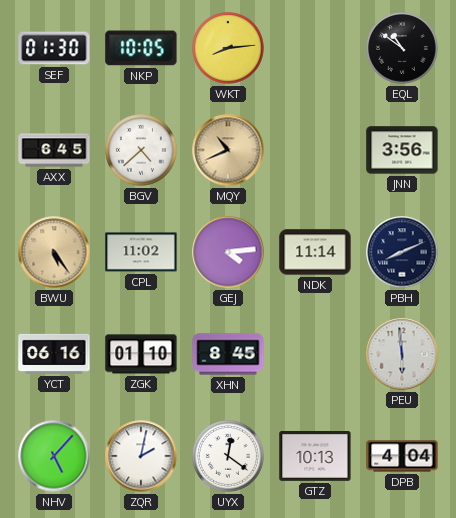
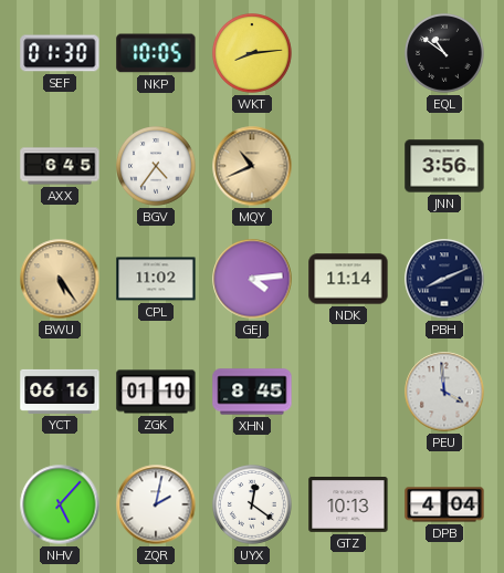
BGV: 4:38 -> 4:36
PEU: 5:59 -> 3:59
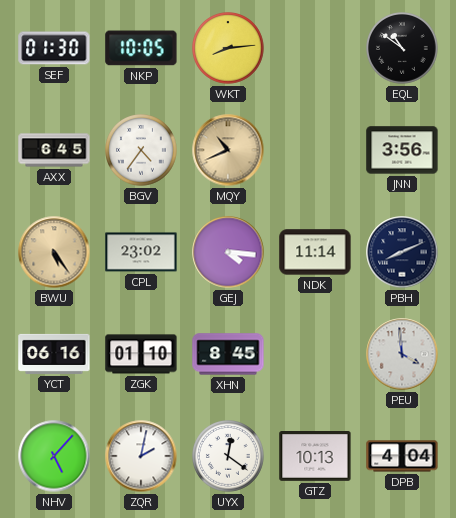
CPL: 11:02 -> 23:02
GEJ: 4:14 -> 4:16
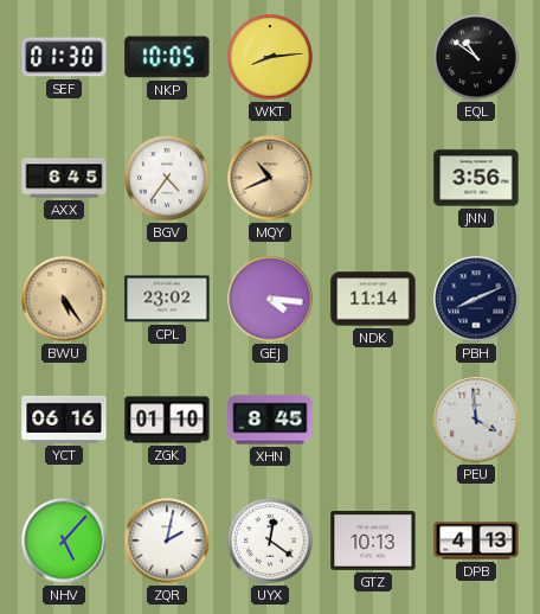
DPB: 4:04 -> 4:13
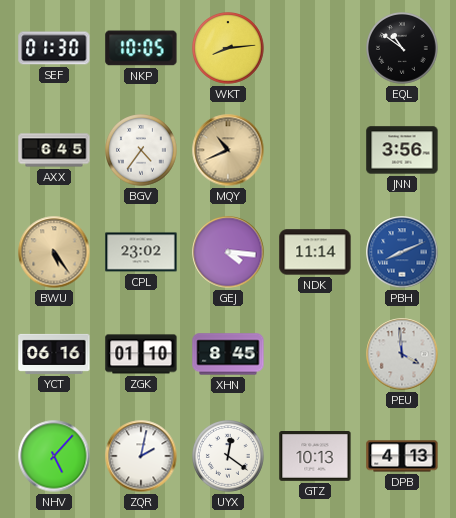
PBH dial: navy -> blue
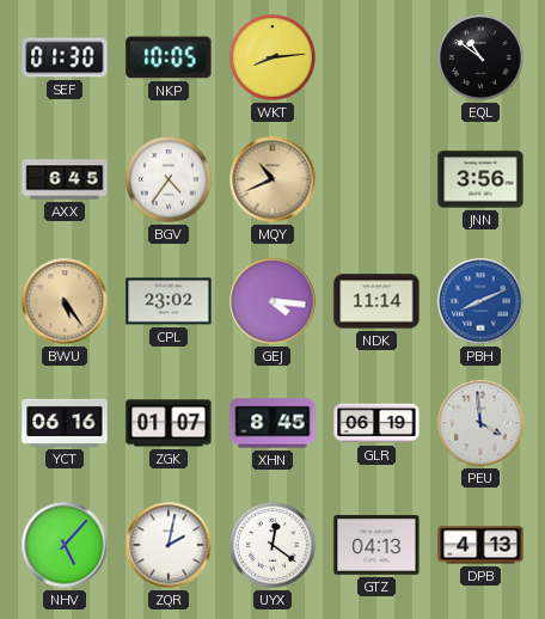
ZGK: 01:10 -> 01:07
GLR: none -> 06:19
GTZ: 10:13 -> 04:13
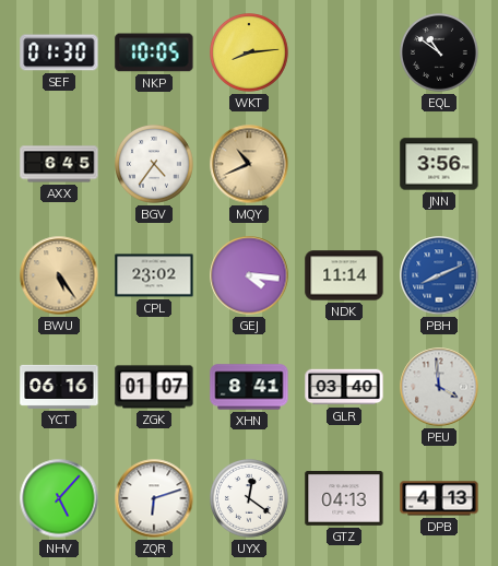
XHN: 8:45 -> 8:41
GLR: 06:19 -> 03:40
ZQR: 2:02 -> 6:12
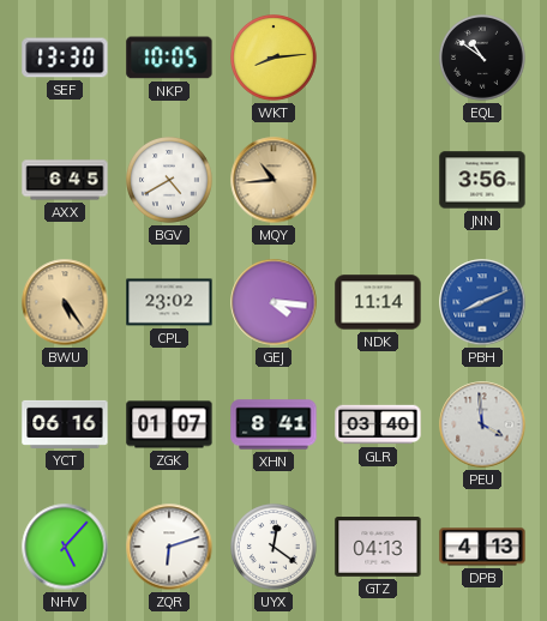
SEF: 01:30 -> 13:30
BGV: 4:36 -> 4:40
MQY: 10:41 -> 10:44
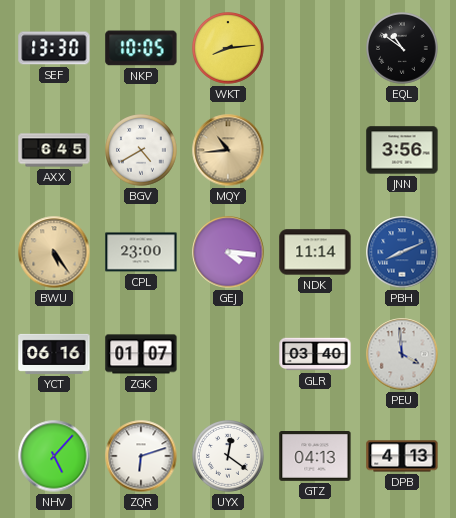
CPL: 23:02 -> 23:00
XHN: 8:41 -> none
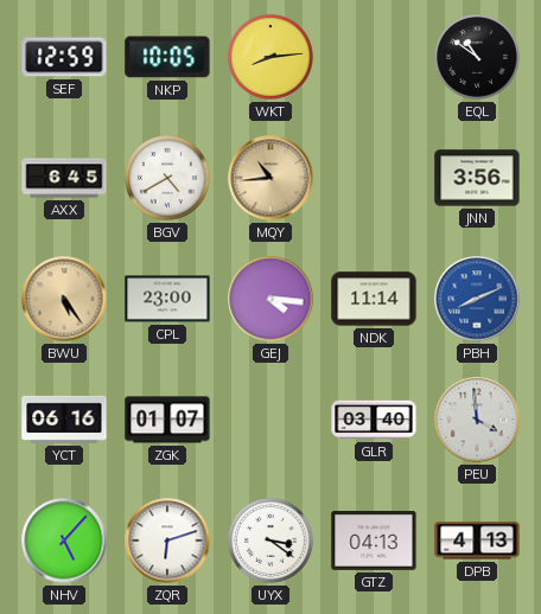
SEF: 13:30 -> 12:59
UYX: 12:21 -> 3:21
